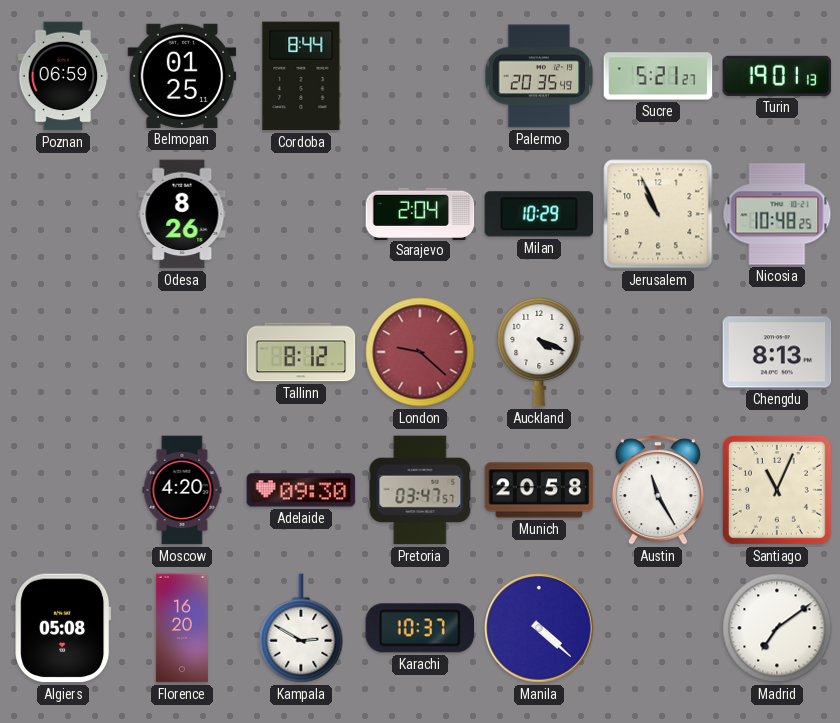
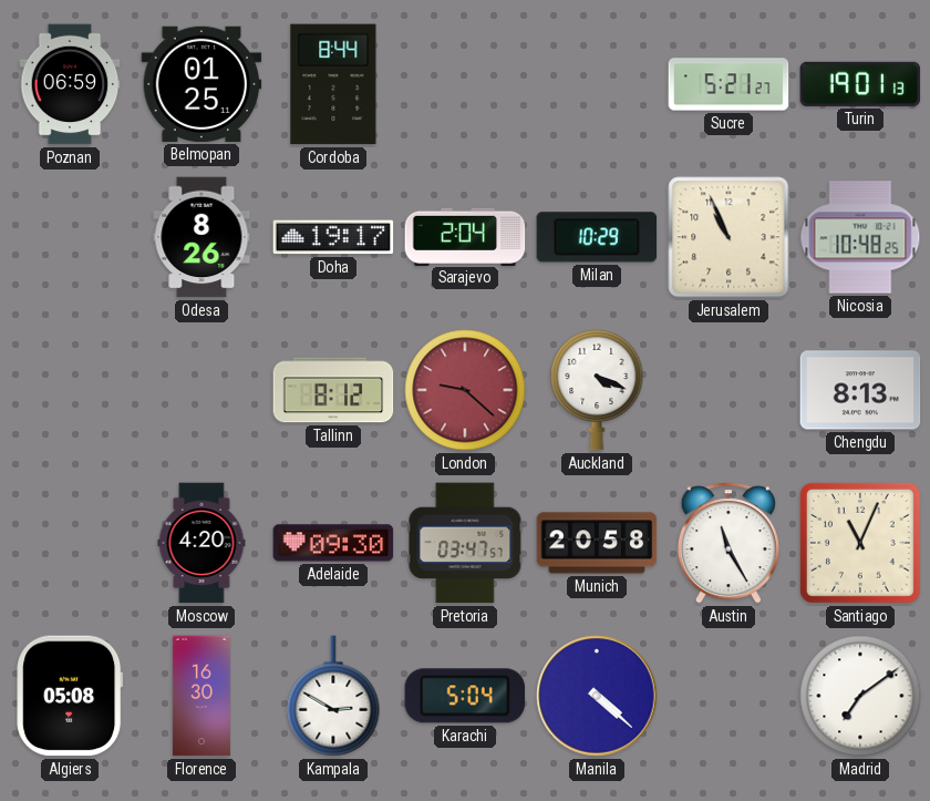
Palermo: 20:35 -> none
Doha: none -> 19:17
Florence: 16:20 -> 16:30
Karachi: 10:37 -> 5:04
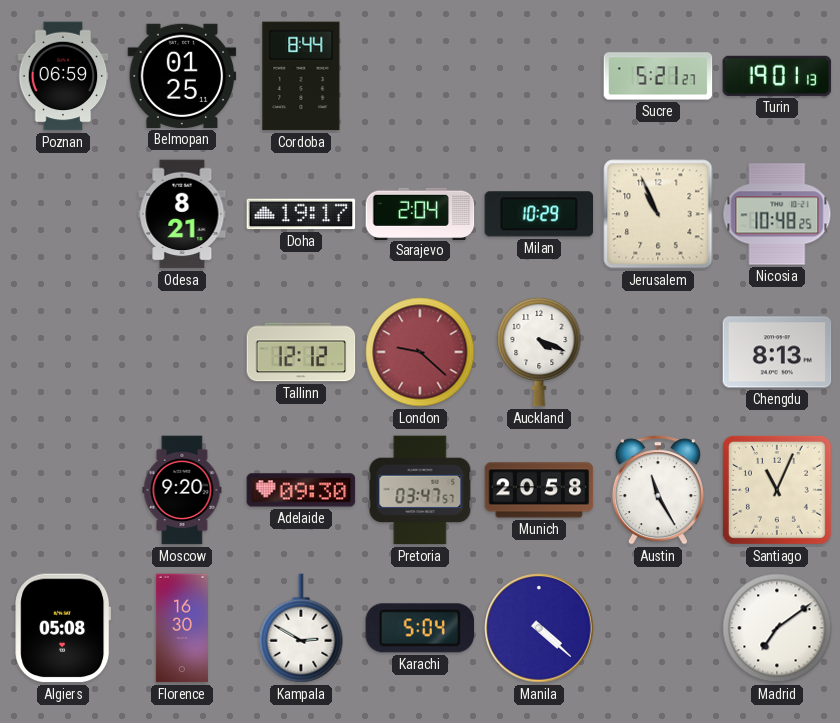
Odesa: 8:26 -> 8:21
Tallinn: 8:12 -> 12:12
Moscow: 4:20 -> 9:20
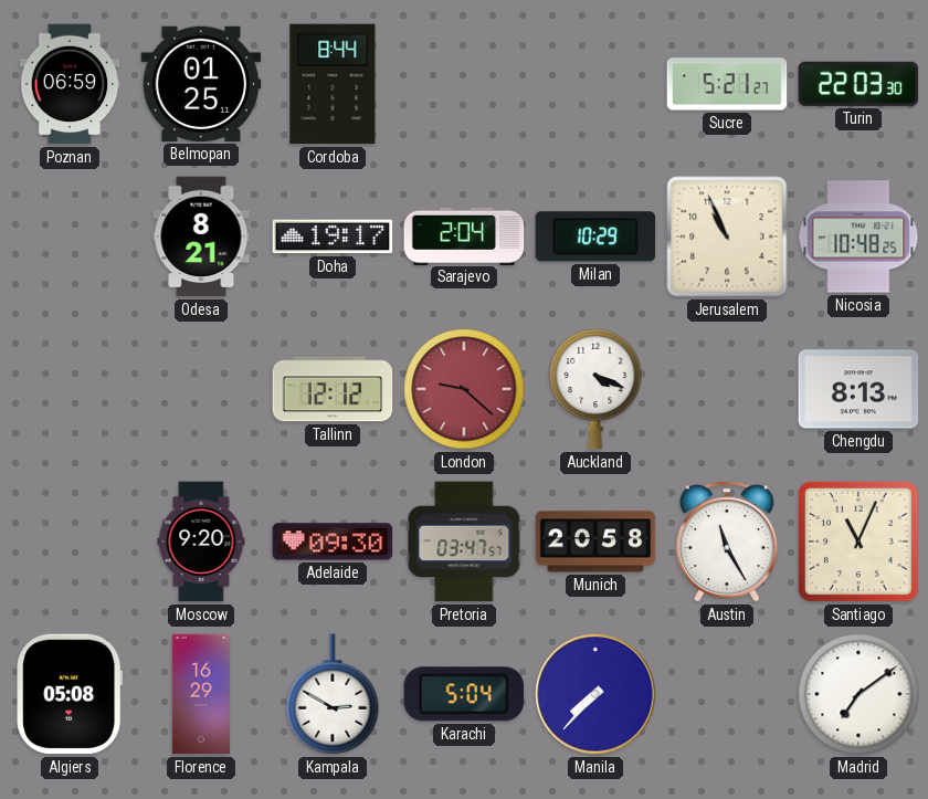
Turin: 19:01 -> 22:03
Florence: 16:30 -> 16:29
Manila: 4:22 -> 7:37
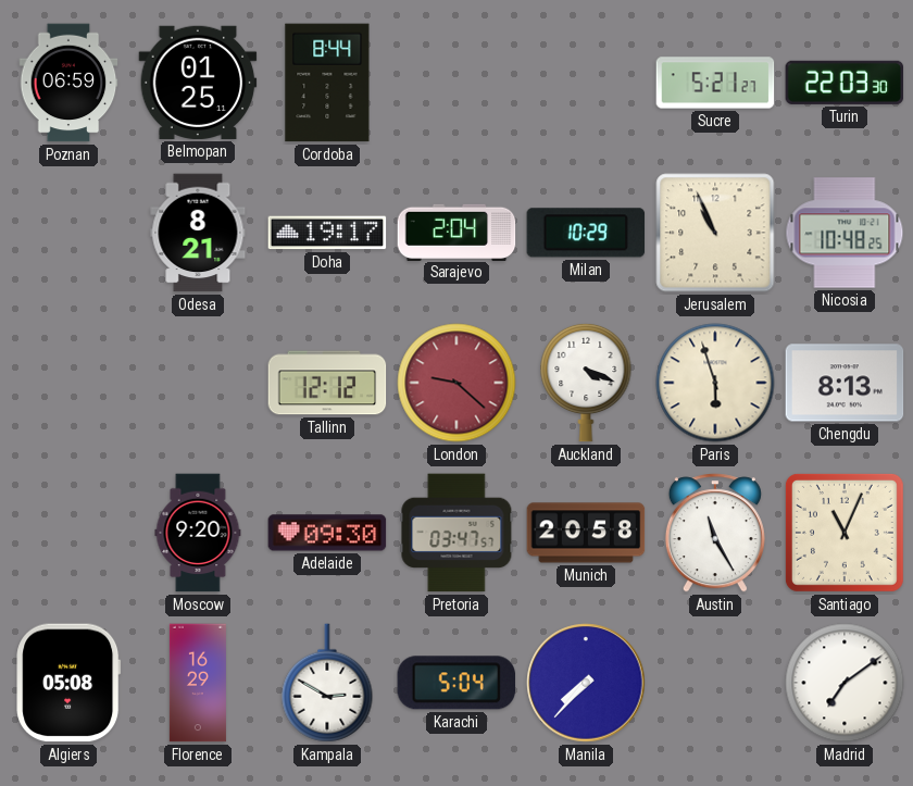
Paris: none -> 5:57
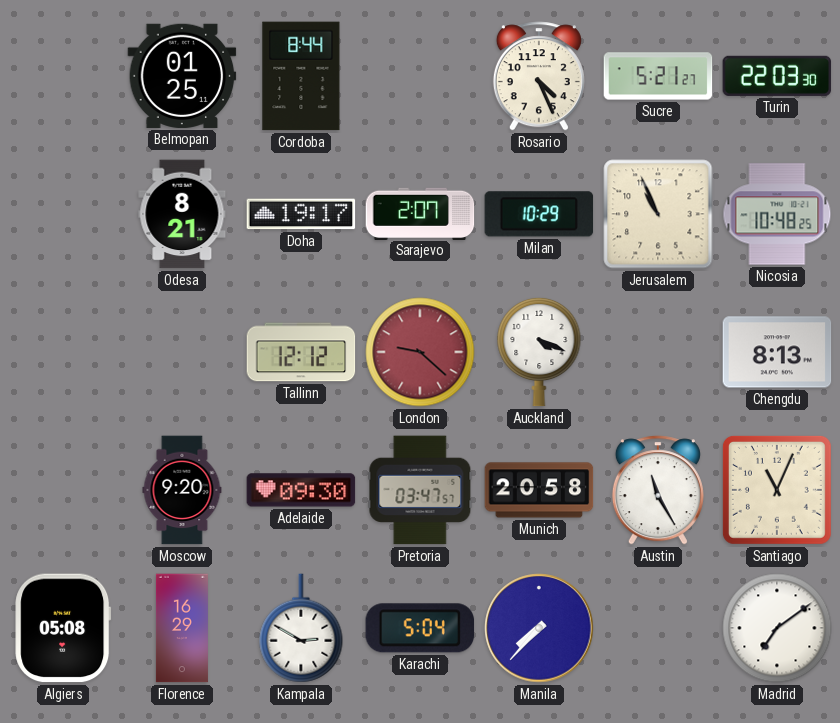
Poznan: 06:59 -> none
Rosario: none -> 4:26
Sarajevo: 2:04 -> 2:07
Paris: 5:57 -> none
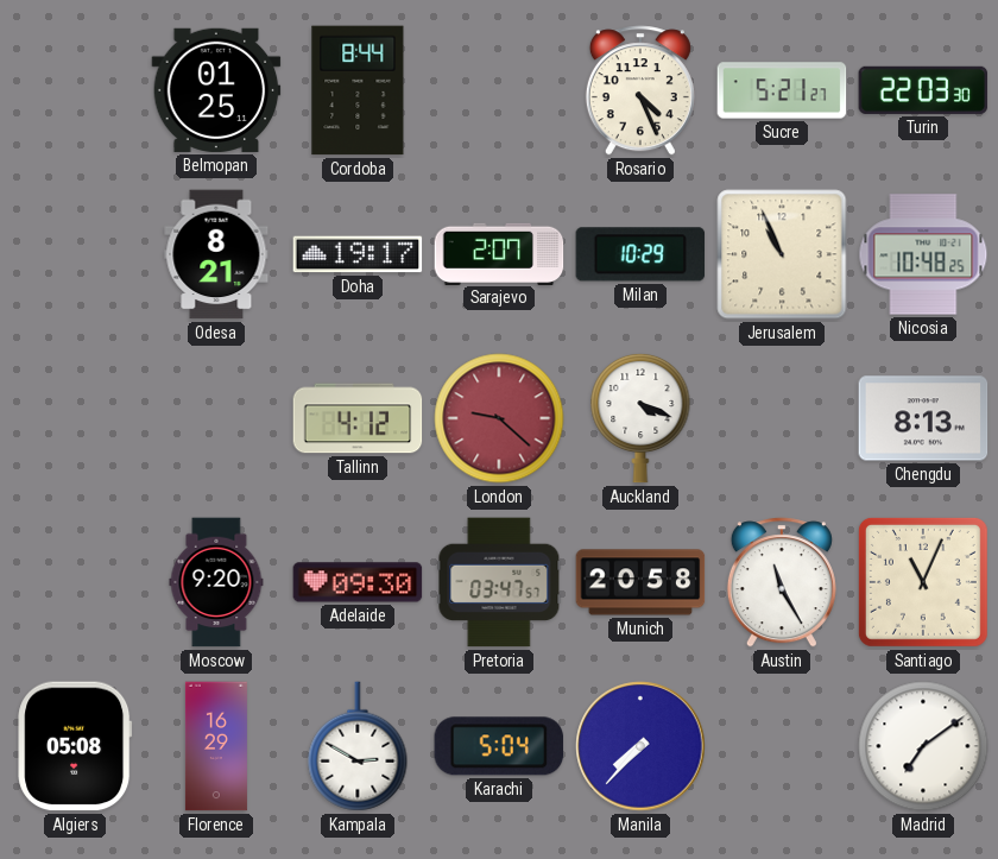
Tallinn: 12:12 -> 4:12
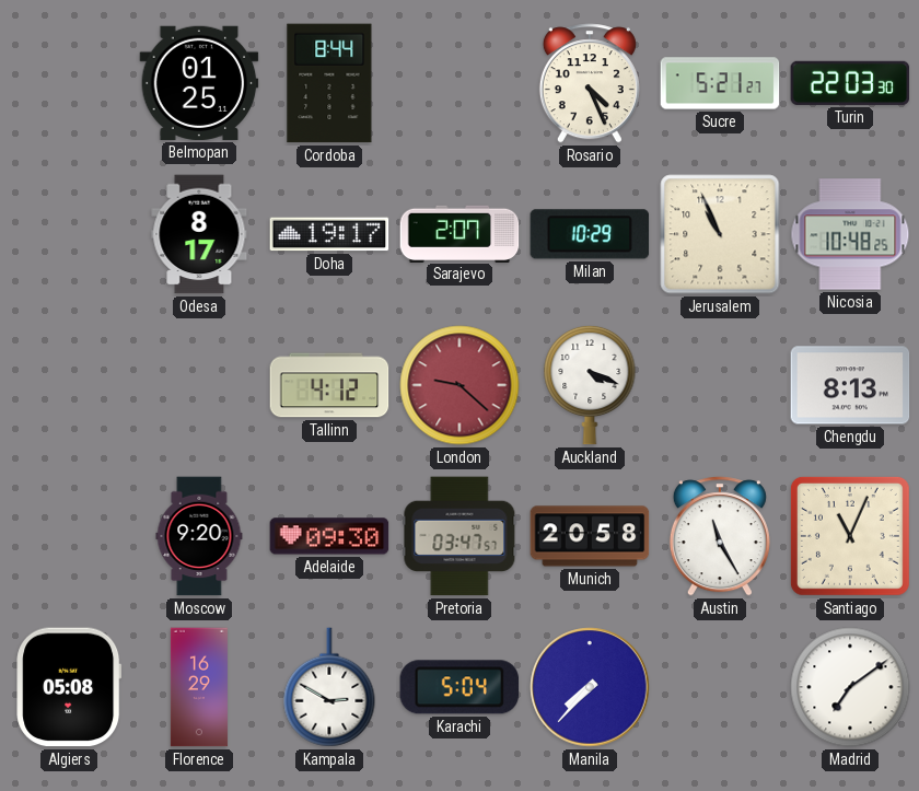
Odesa: 8:21 -> 8:17
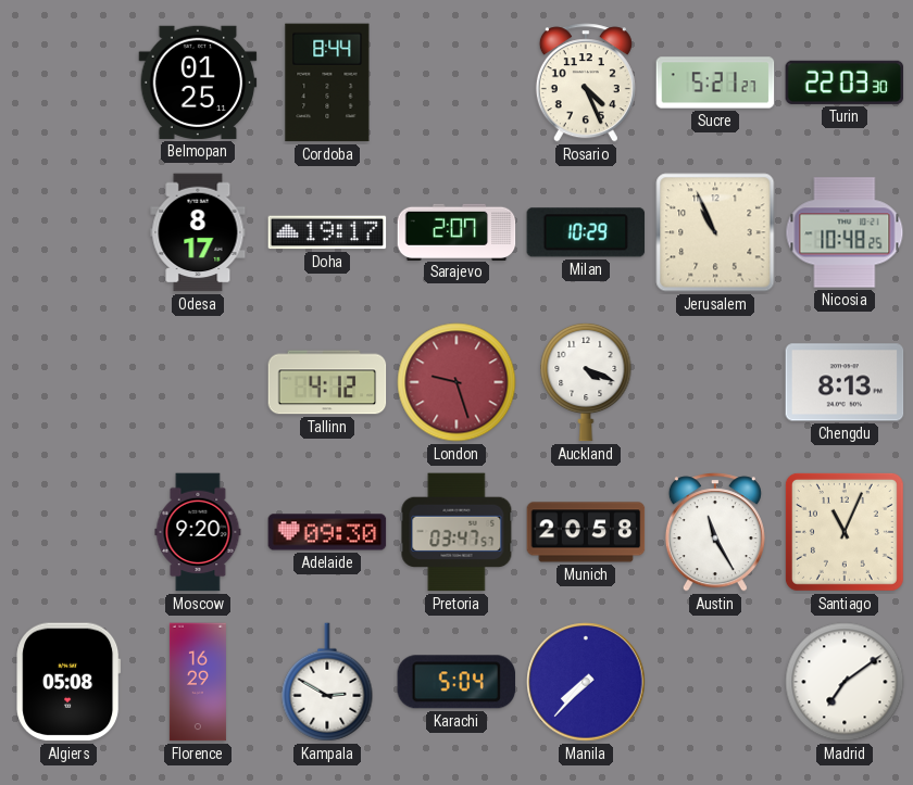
London: 9:22 -> 9:27
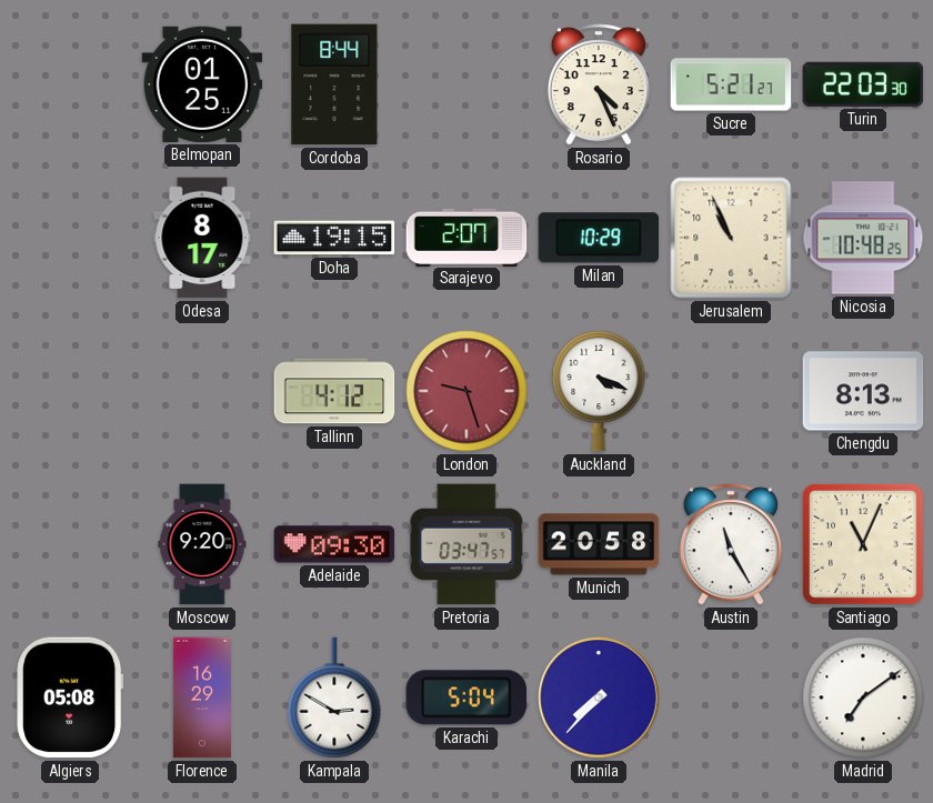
Doha: 19:17 -> 19:15
